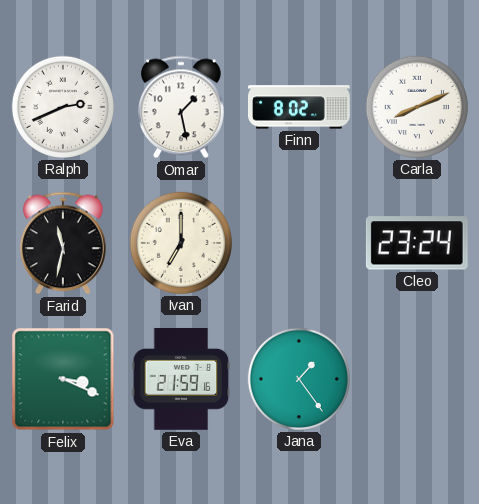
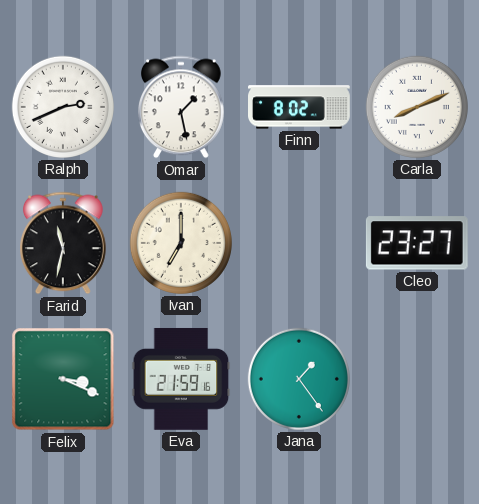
Cleo: 23:24 -> 23:27
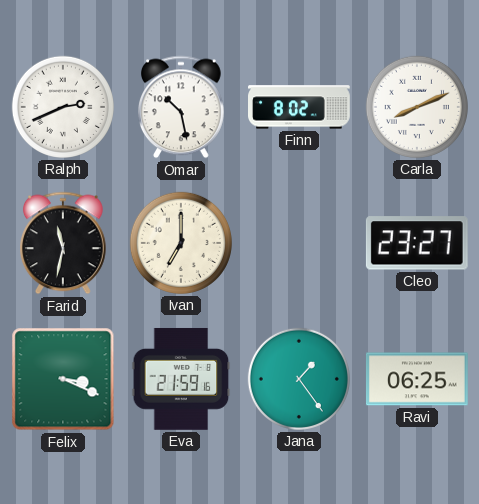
Omar: 1:28 -> 10:28
Ravi: none -> 06:25
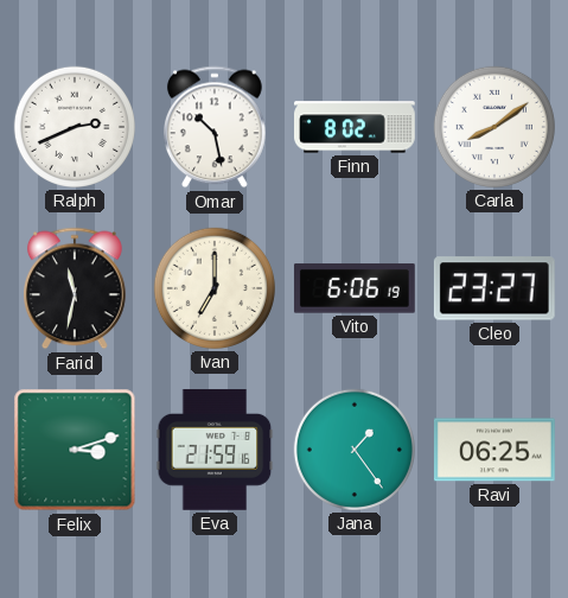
Carla: 8:11 -> 8:09
Vito: none -> 6:06
Felix: 3:19 -> 3:12
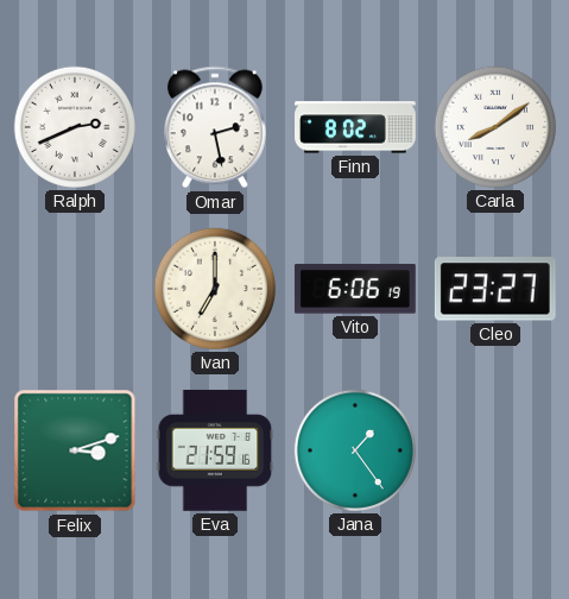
Omar: 10:28 -> 2:28
Farid: 11:32 -> none
Ravi: 06:25 -> none
